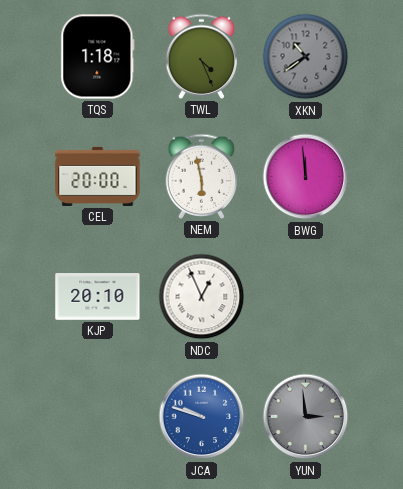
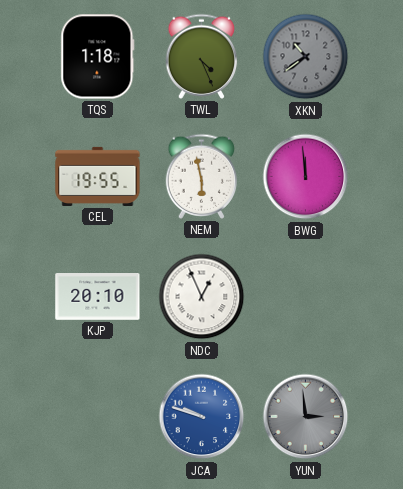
CEL: 20:00 -> 19:55
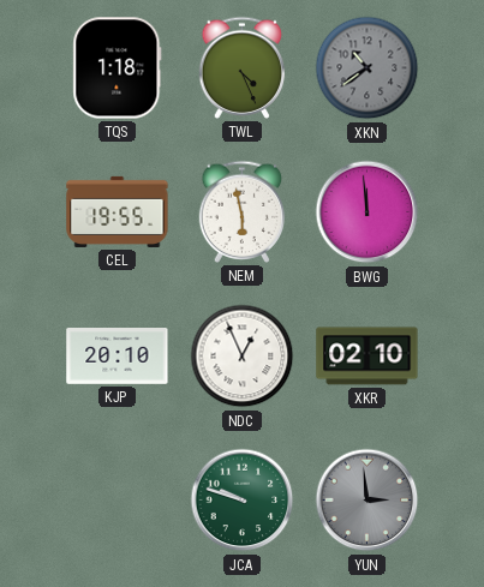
XKR: none -> 02:10
JCA dial: blue -> green
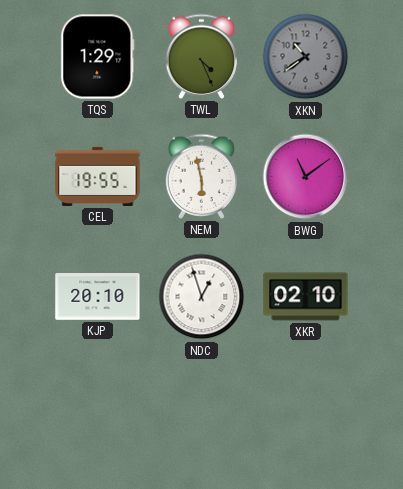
TQS: 1:18 -> 1:29
BWG: 11:59 -> 11:09
NDC: 12:56 -> 12:57
JCA: 9:48 -> none
YUN: 2:59 -> none
